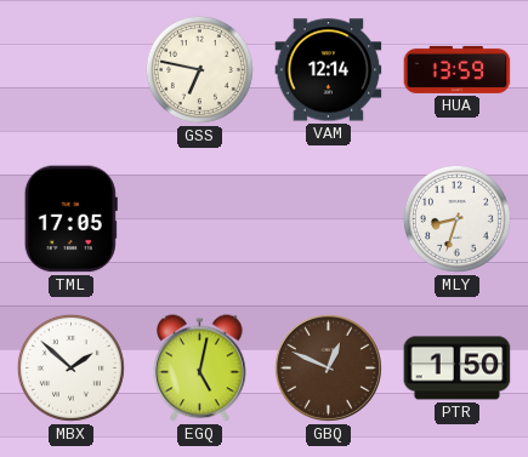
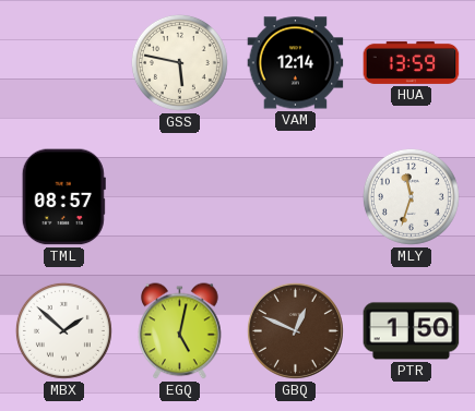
GSS: 6:47 -> 5:47
TML: 17:05 -> 08:57
MLY: 8:33 -> 11:33
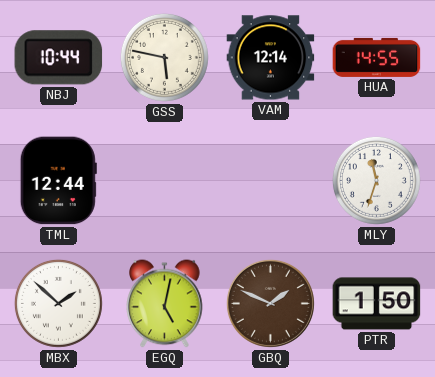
NBJ: none -> 10:44
HUA: 13:59 -> 14:55
TML: 08:57 -> 12:44
GBQ: 12:49 -> 1:49
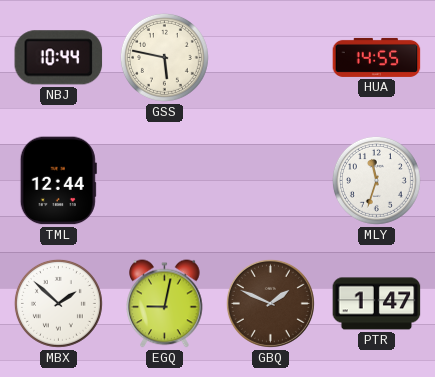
VAM: 12:14 -> none
EGQ: 5:02 -> 9:02
PTR: 1:50 -> 1:47
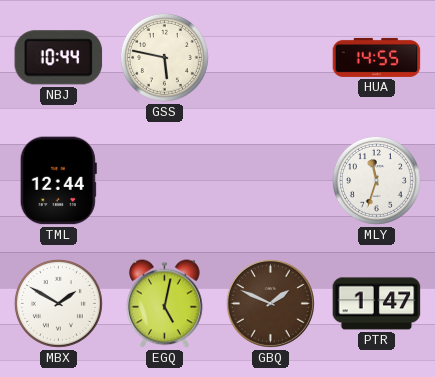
MBX: 1:52 -> 1:50
EGQ: 9:02 -> 5:02
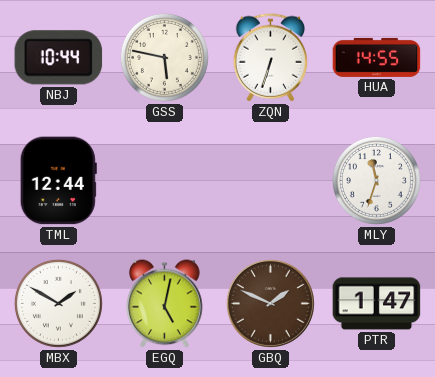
ZQN: none -> 6:33
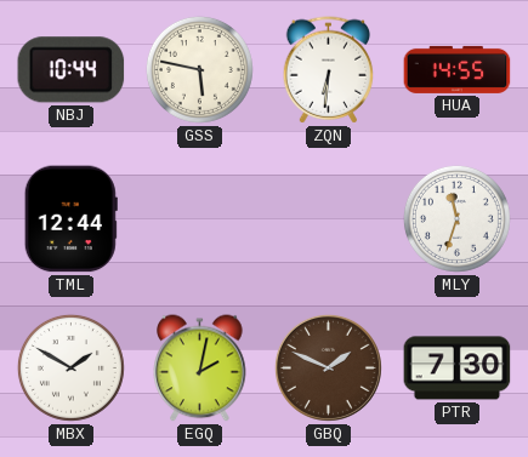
ZQN: 6:33 -> 6:31
EGQ: 5:02 -> 2:02
PTR: 1:47 -> 7:30
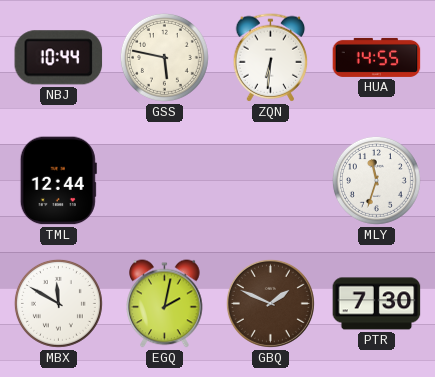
MBX: 1:50 -> 11:50
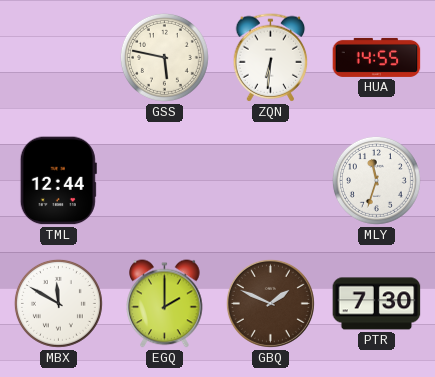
NBJ: 10:44 -> none
EGQ: 2:02 -> 2:00
